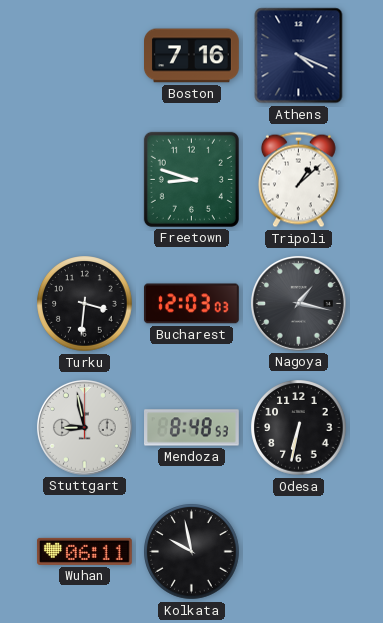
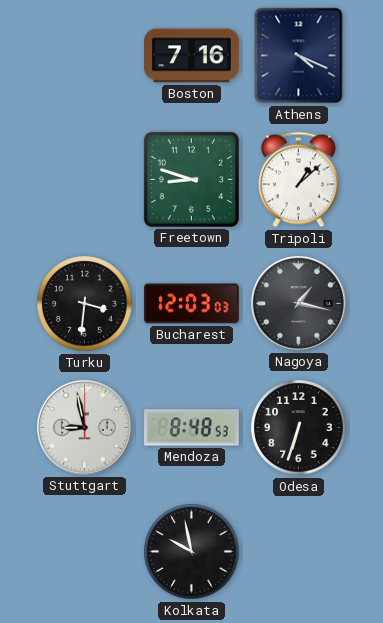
Odesa: 6:32 -> 6:33
Wuhan: 06:11 -> none
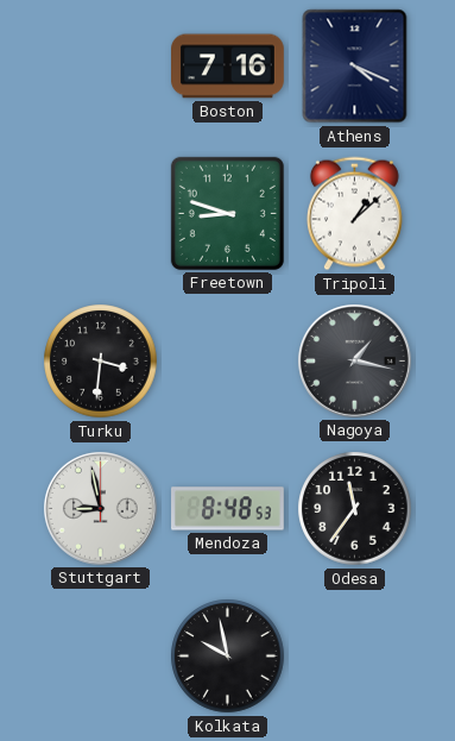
Bucharest: 12:03 -> none
Odesa: 6:33 -> 11:36
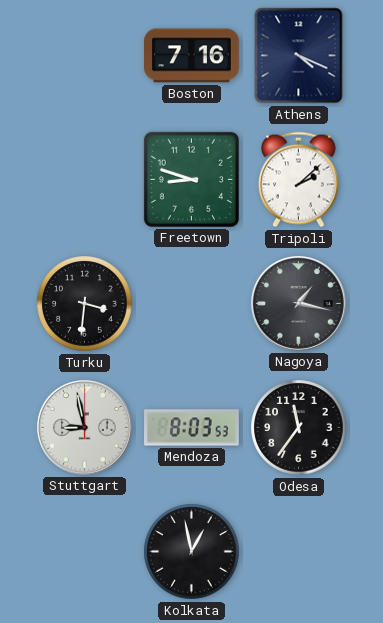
Tripoli: 1:08 -> 2:08
Mendoza: 8:48 -> 8:03
Kolkata: 9:58 -> 12:58
